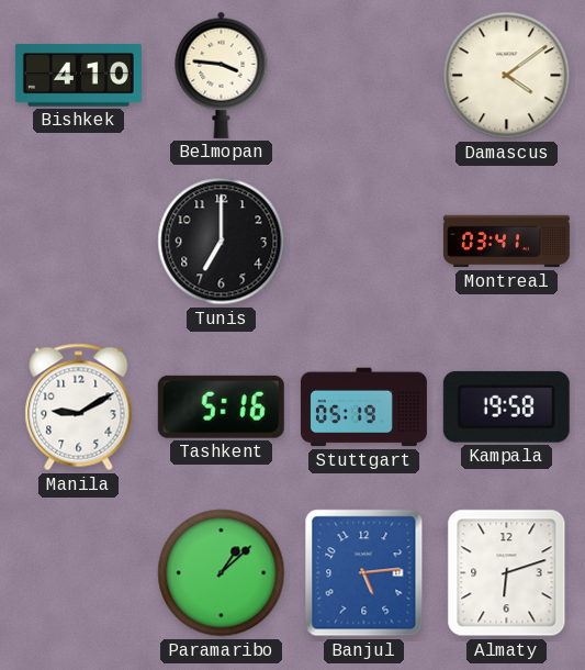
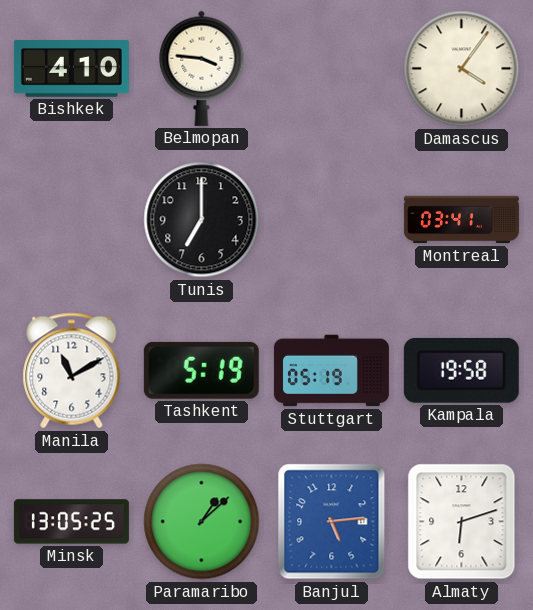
Damascus: 4:09 -> 4:06
Manila: 9:10 -> 11:10
Tashkent: 5:16 -> 5:19
Minsk: none -> 13:05
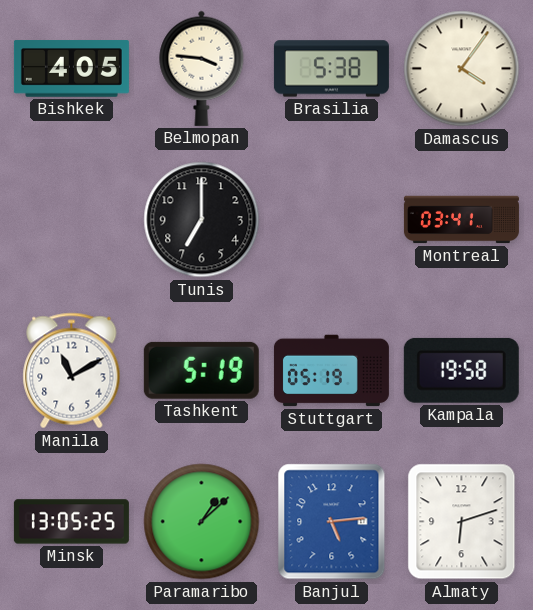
Bishkek: 4:10 -> 4:05
Brasilia: none -> 5:38
